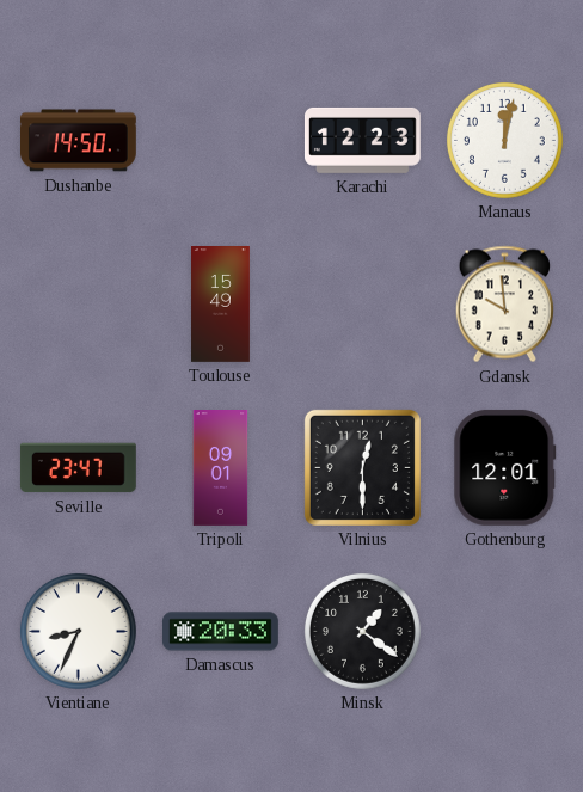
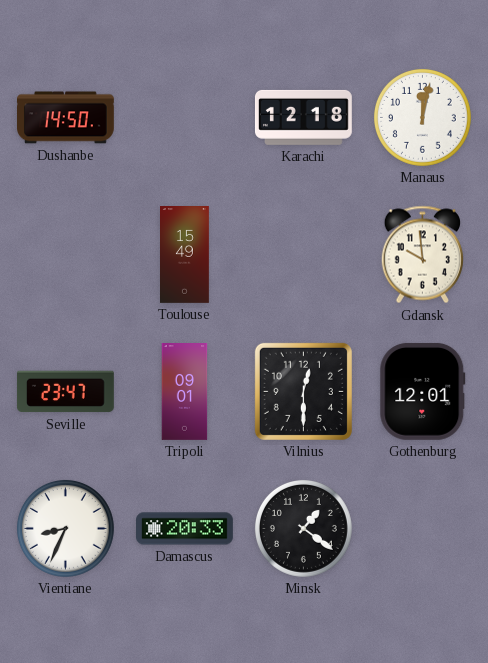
Karachi: 12:23 -> 12:18
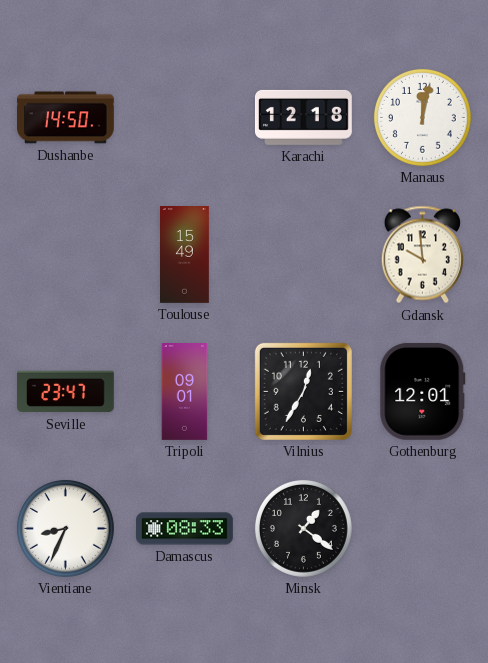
Vilnius: 12:30 -> 12:35
Damascus: 20:33 -> 08:33
